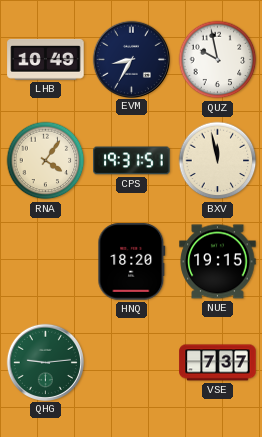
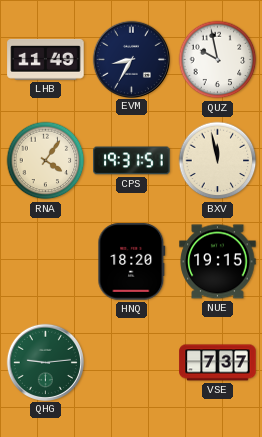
LHB: 10:49 -> 11:49
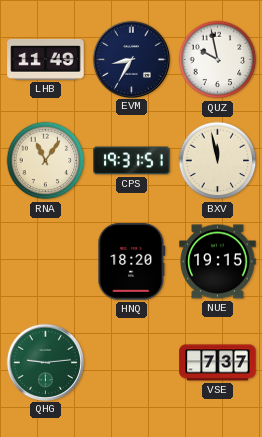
RNA: 4:06 -> 11:06
